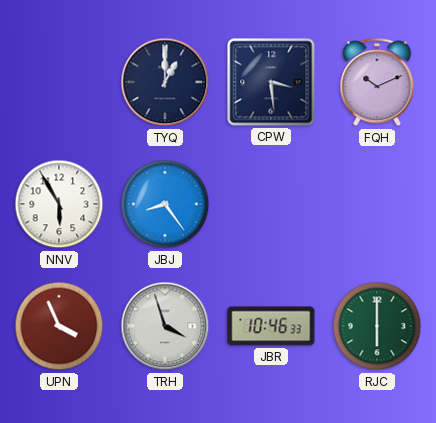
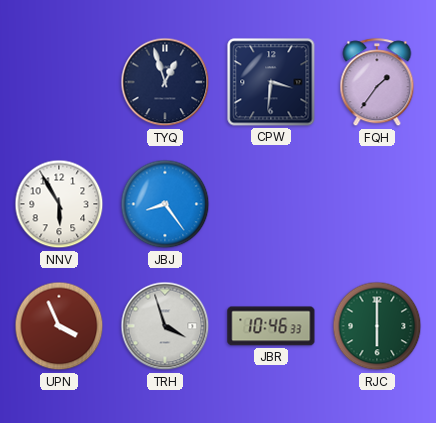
TYQ: 1:00 -> 12:57
CPW: 3:29 -> 3:31
FQH: 10:11 -> 1:36
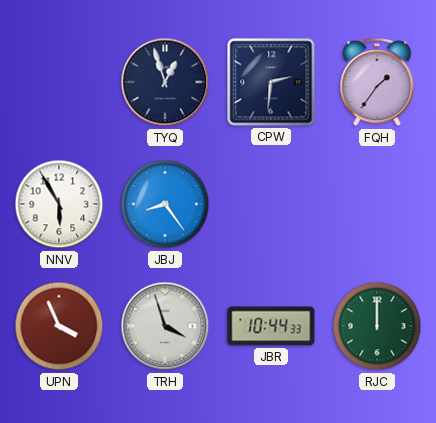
CPW: 3:31 -> 2:31
JBR: 10:46 -> 10:44
RJC: 6:00 -> 12:00
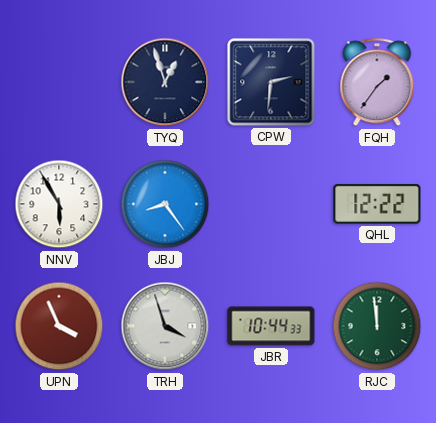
QHL: none -> 12:22
RJC: 12:00 -> 11:59
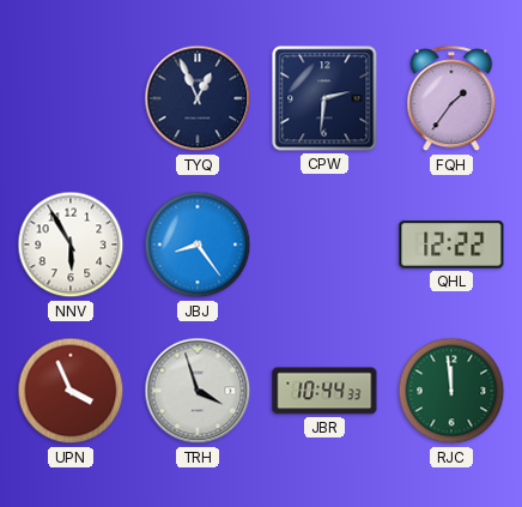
TYQ: 12:57 -> 12:56
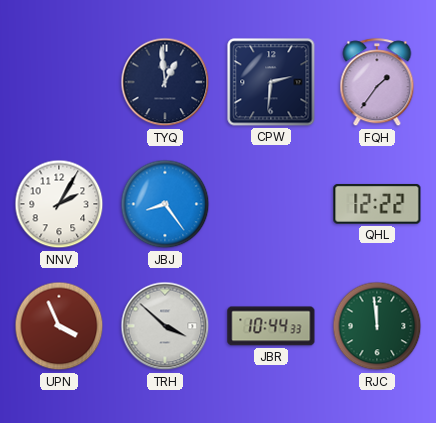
TYQ: 12:56 -> 12:59
NNV: 5:55 -> 2:05
TRH: 3:57 -> 3:52
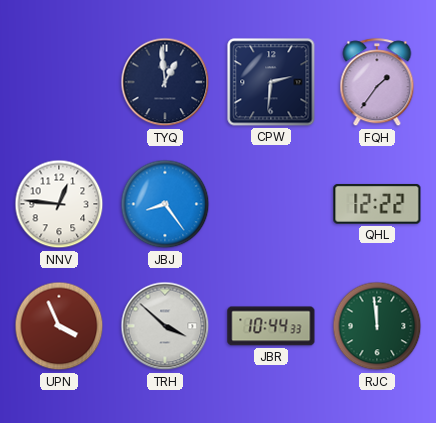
NNV: 2:05 -> 12:46
